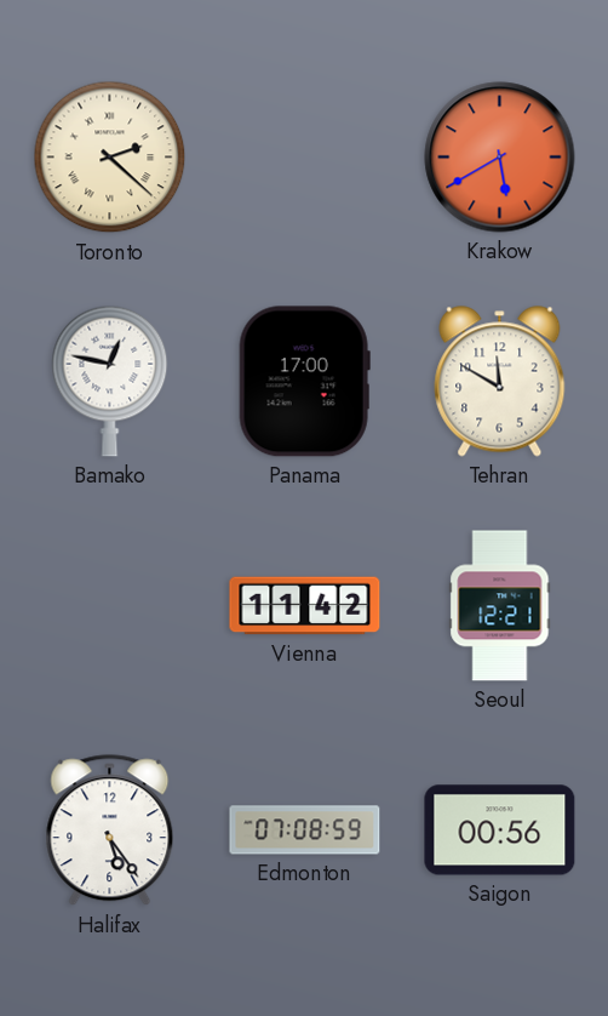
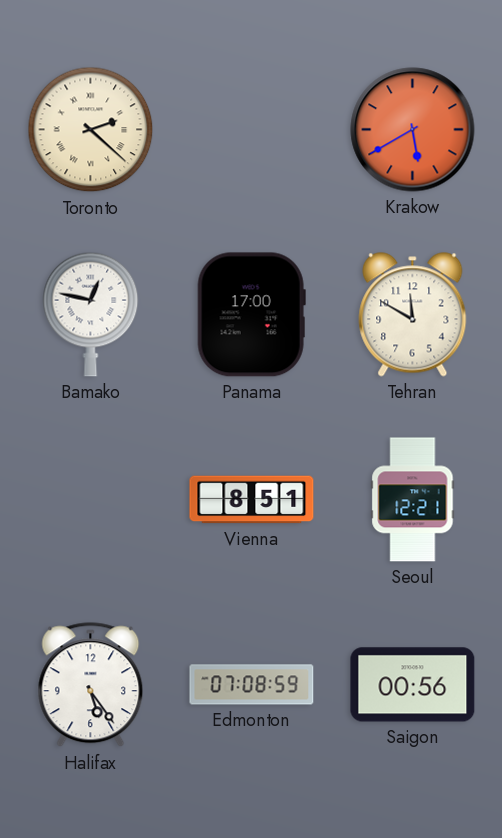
Vienna: 11:42 -> 8:51
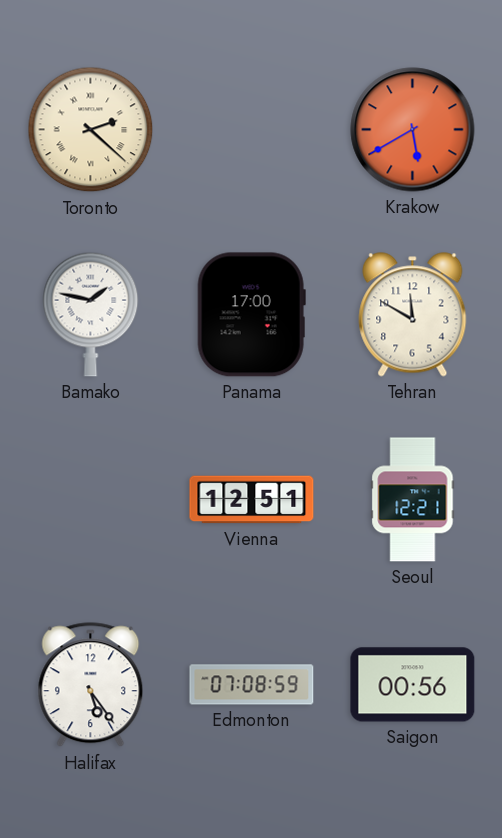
Bamako: 12:47 -> 1:47
Vienna: 8:51 -> 12:51
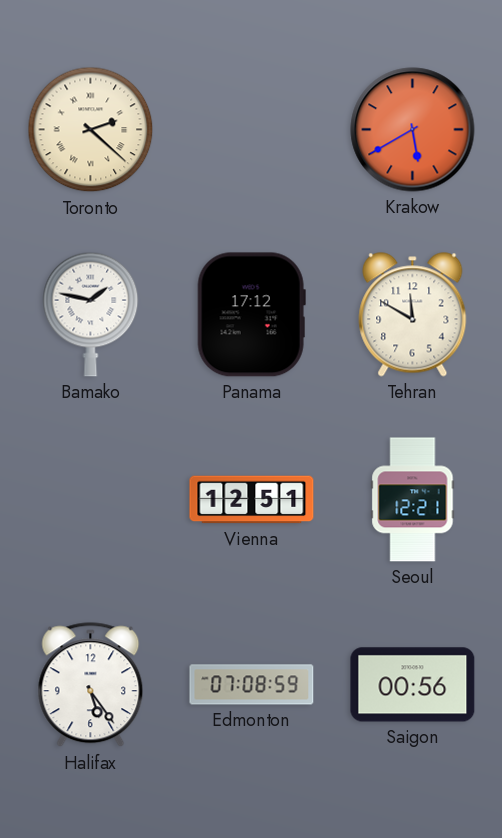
Panama: 17:00 -> 17:12
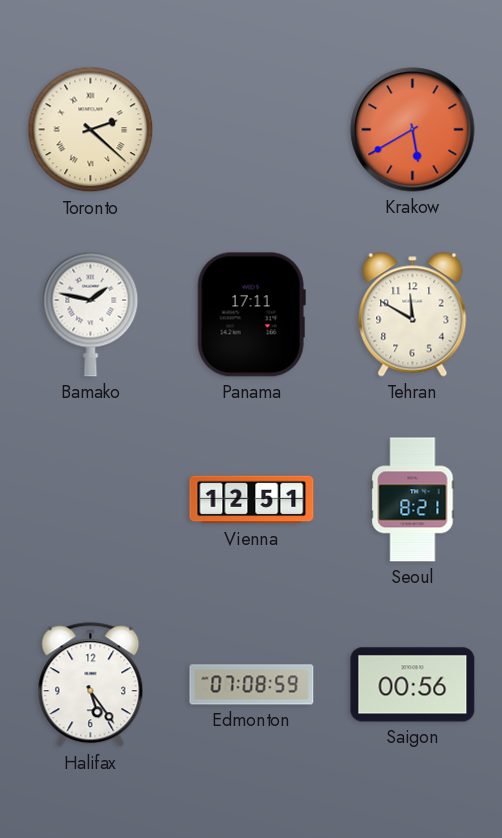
Panama: 17:12 -> 17:11
Seoul: 12:21 -> 8:21
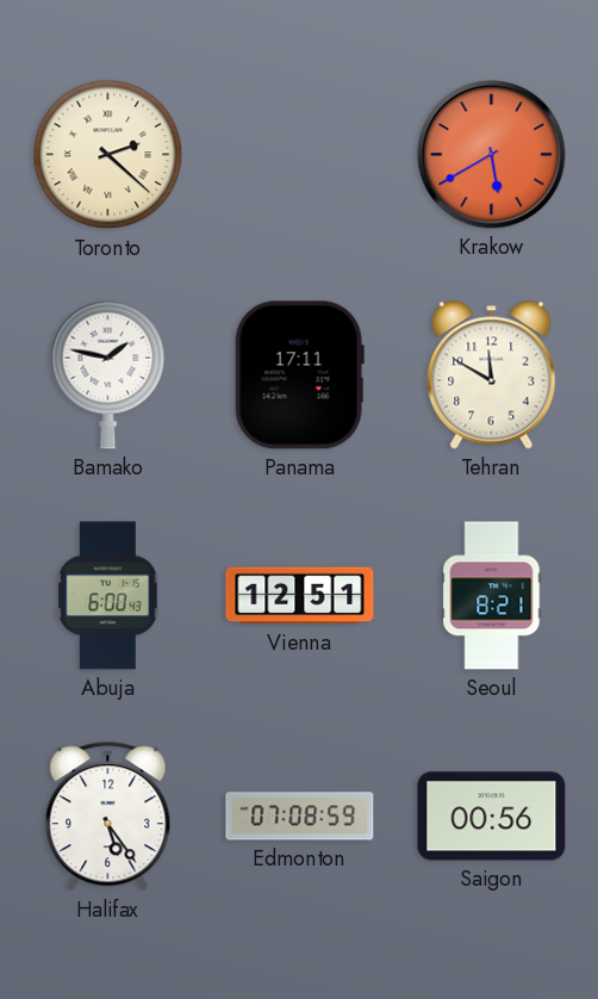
Abuja: none -> 6:00
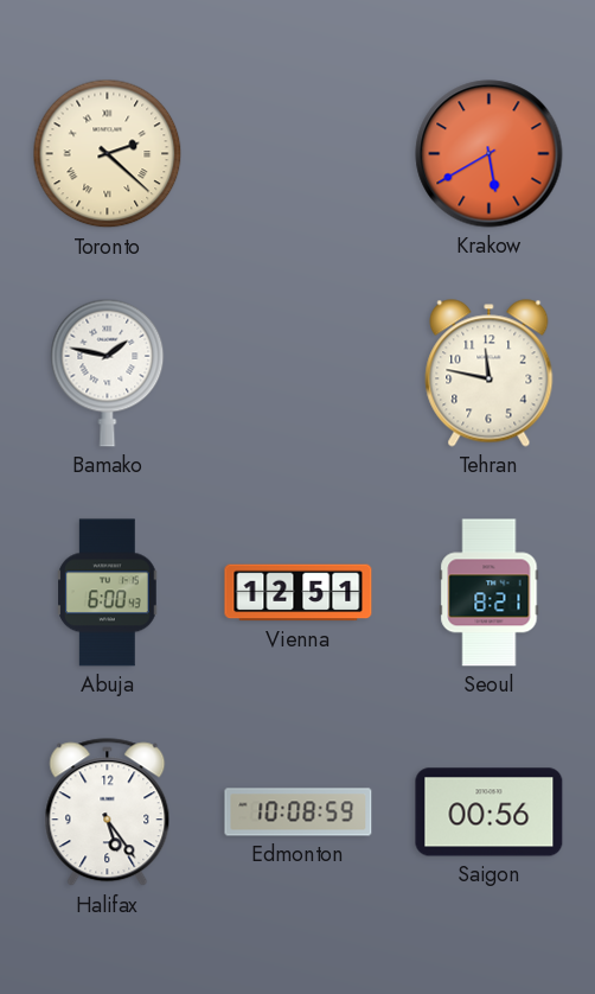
Panama: 17:11 -> none
Tehran: 11:50 -> 11:47
Edmonton: 07:08 -> 10:08
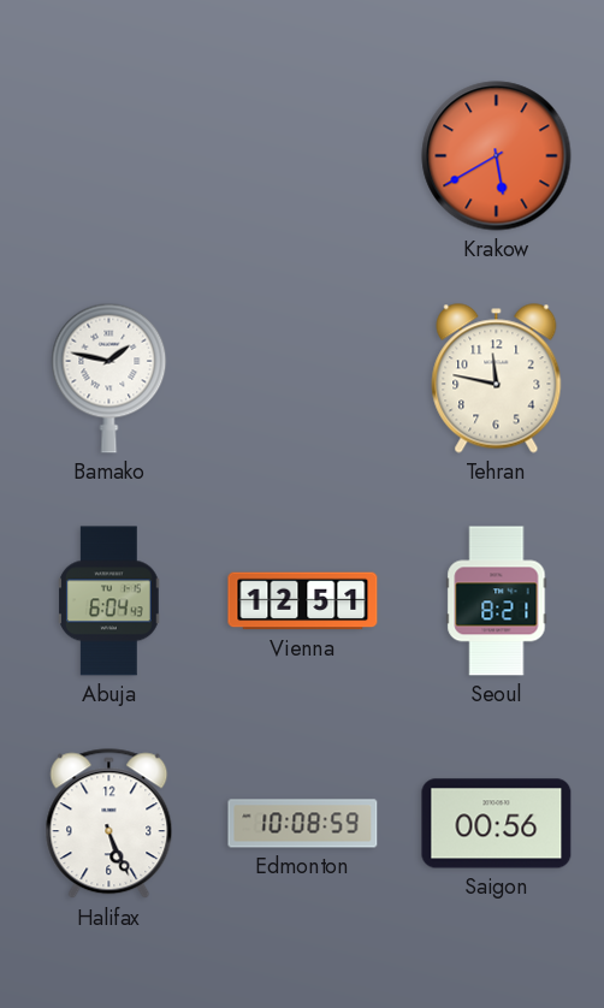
Toronto: 2:22 -> none
Abuja: 6:00 -> 6:04
Halifax: 5:24 -> 5:26
